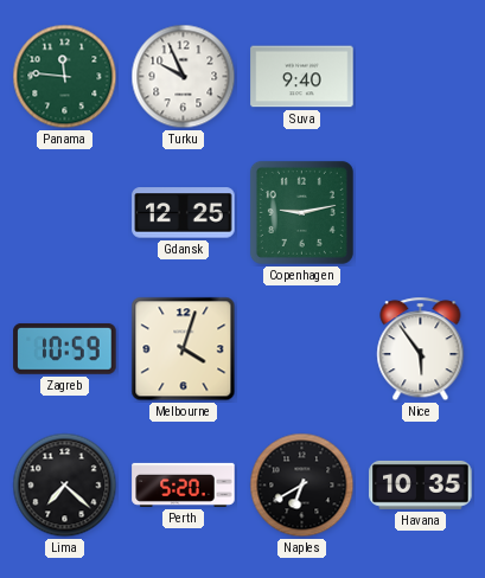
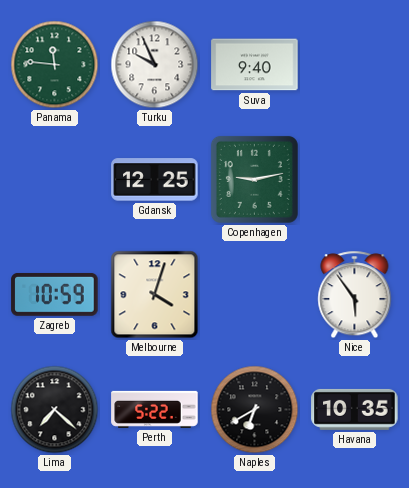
Perth: 5:20 -> 5:22
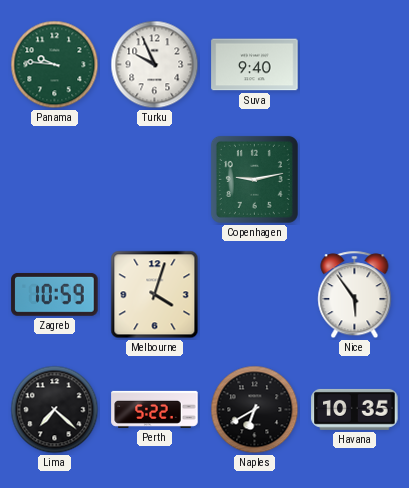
Panama: 11:46 -> 9:46
Gdansk: 12:25 -> none
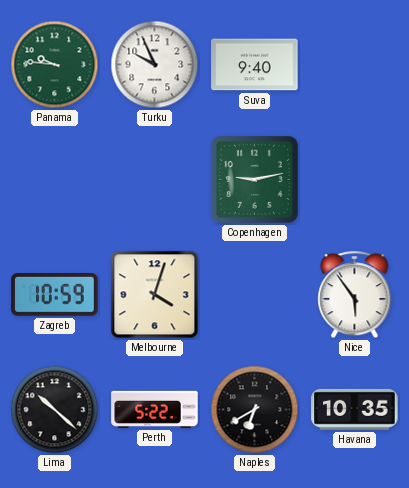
Lima: 7:22 -> 10:22
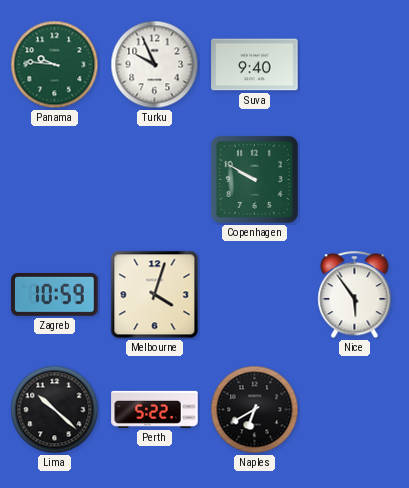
Copenhagen: 9:13 -> 9:50
Havana: 10:35 -> none
